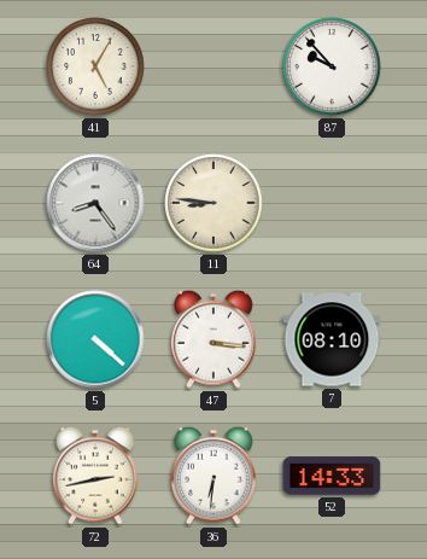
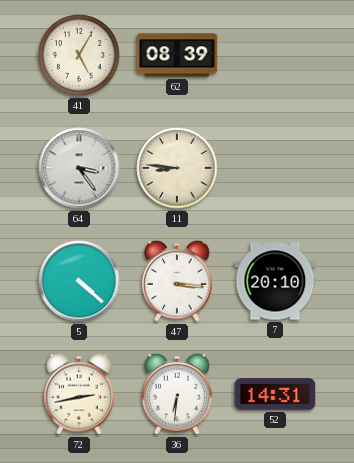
62: none -> 08:39
87: 9:53 -> none
64: 8:24 -> 3:24
7: 08:10 -> 20:10
52: 14:33 -> 14:31
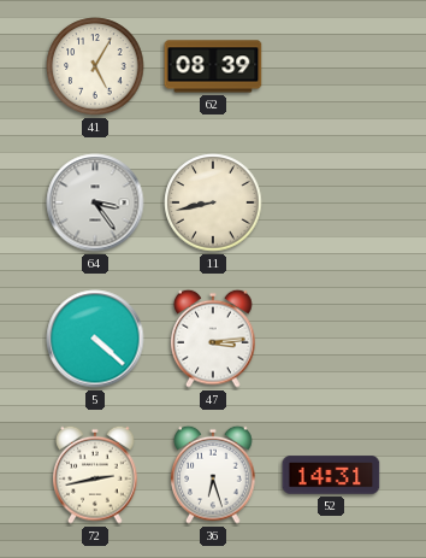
11: 8:46 -> 8:43
47: 3:16 -> 3:14
7: 20:10 -> none
36: 6:31 -> 6:27
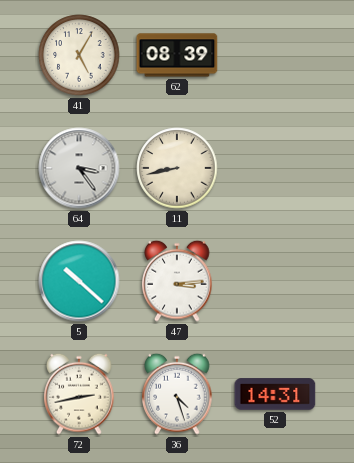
5: 4:22 -> 10:22
36: 6:27 -> 4:27
